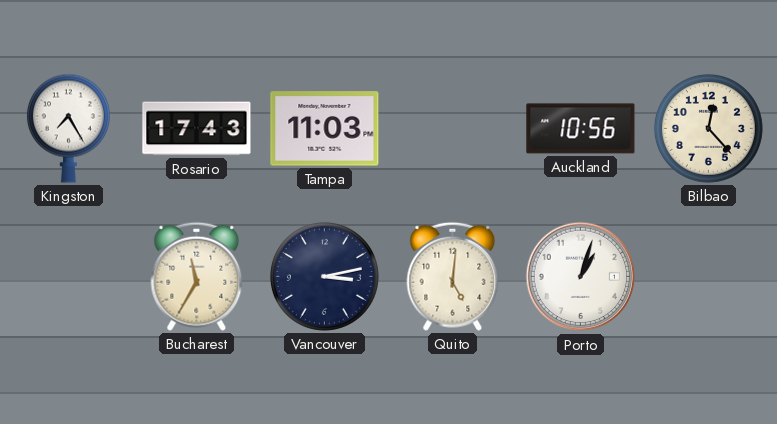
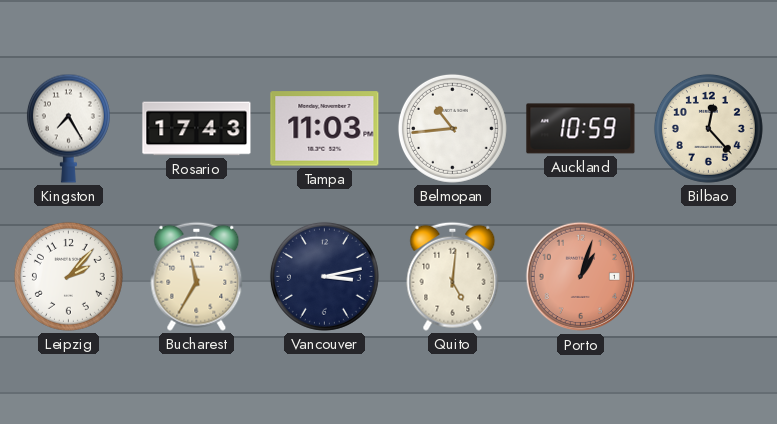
Belmopan: none -> 10:44
Auckland: 10:56 -> 10:59
Leipzig: none -> 2:07
Porto dial: white -> salmon
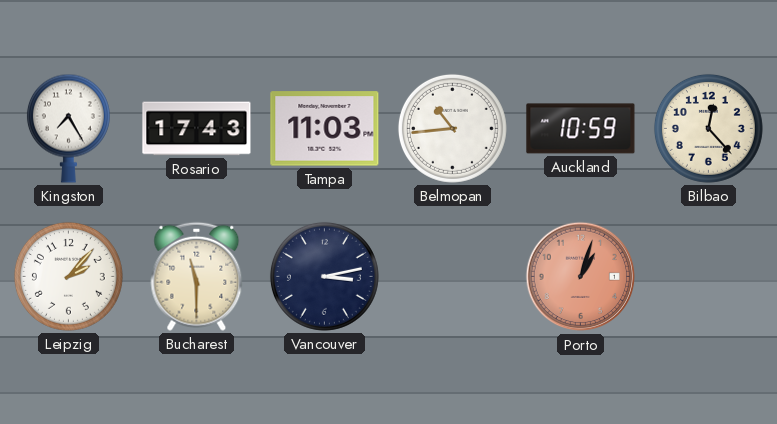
Bucharest: 11:35 -> 11:30
Quito: 5:01 -> none
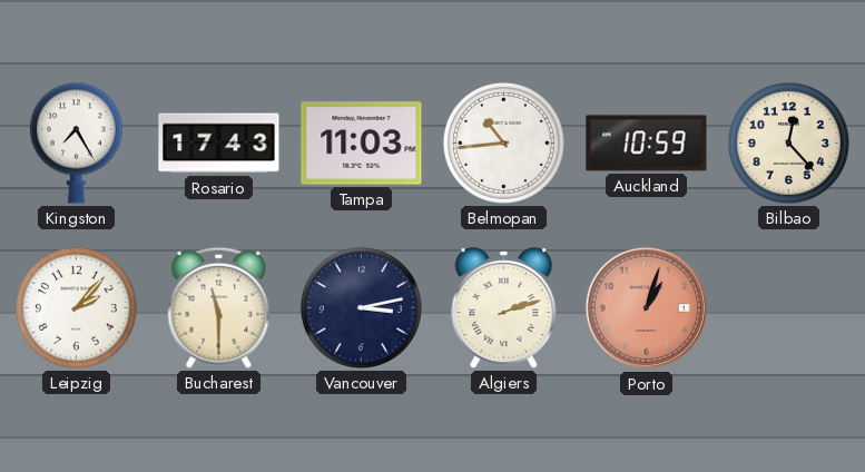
Algiers: none -> 2:12
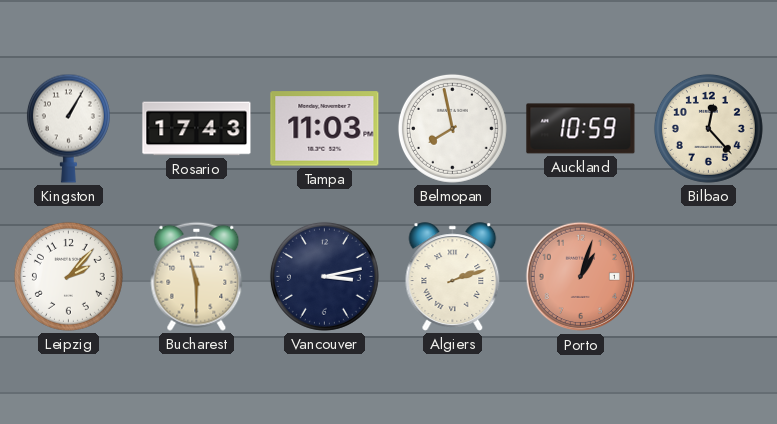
Kingston: 7:25 -> 1:05
Belmopan: 10:44 -> 7:58
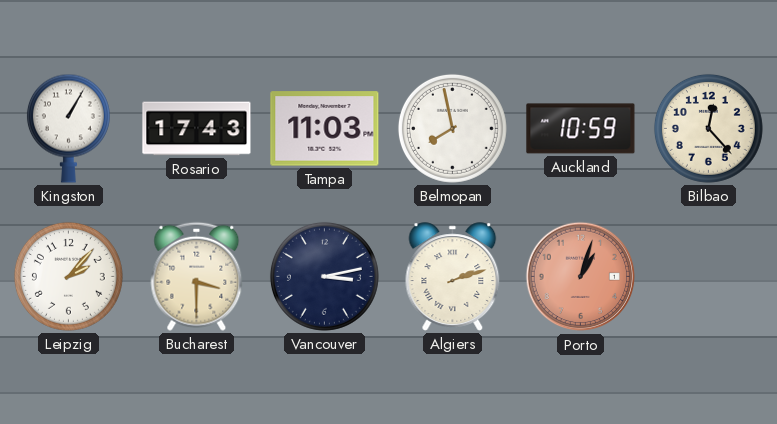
Bucharest: 11:30 -> 3:30
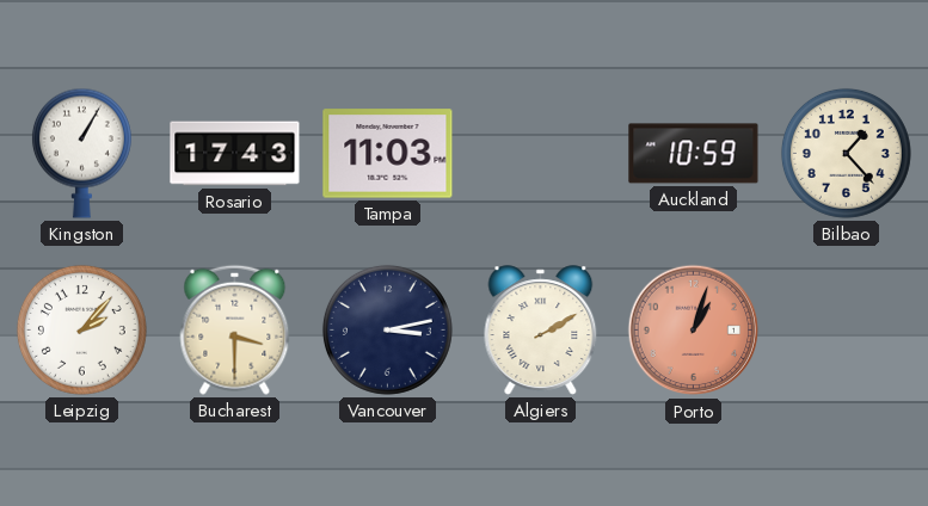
Belmopan: 7:58 -> none
Bilbao: 12:23 -> 1:23
Algiers: 2:12 -> 2:10
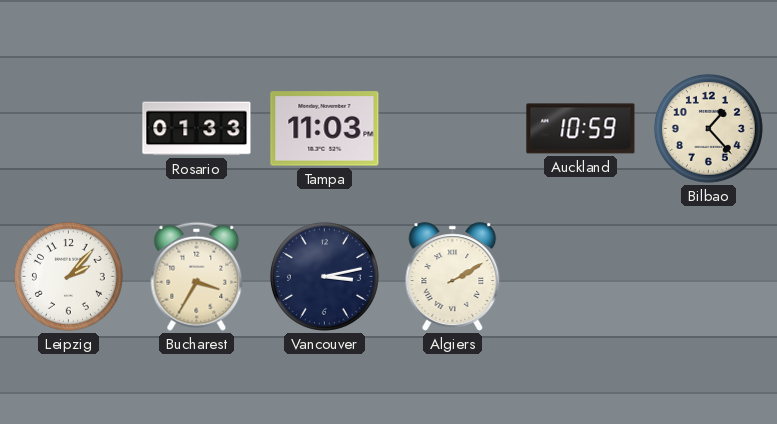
Kingston: 1:05 -> none
Rosario: 17:43 -> 01:33
Bucharest: 3:30 -> 3:35
Porto: 1:03 -> none
